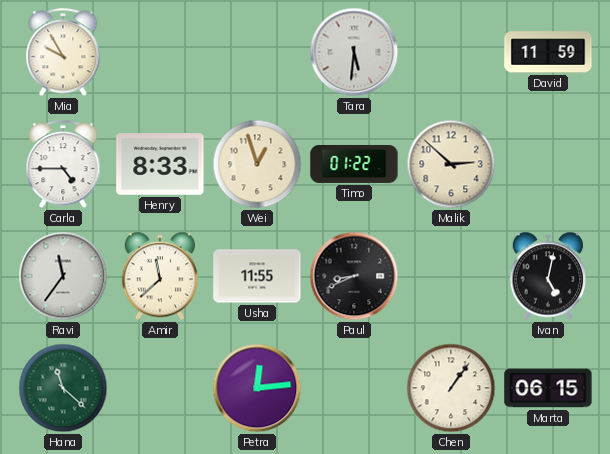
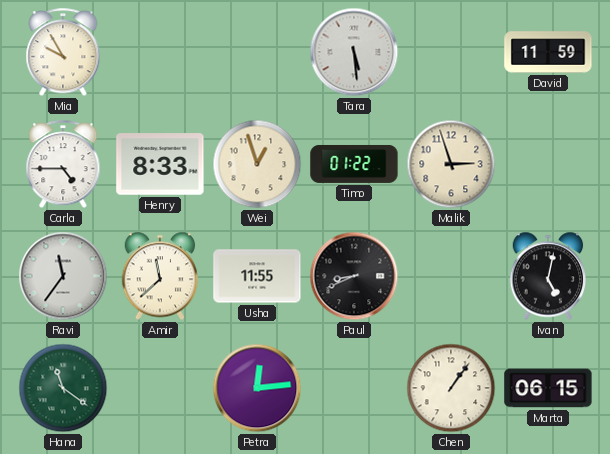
Tara: 5:31 -> 5:29
Malik: 2:52 -> 2:57
Hana: 11:22 -> 11:21
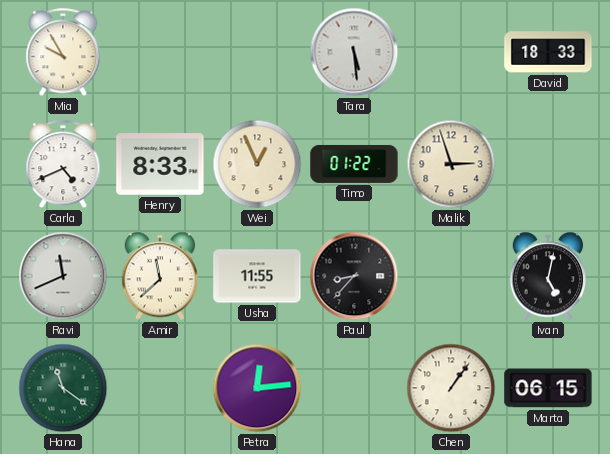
David: 11:59 -> 18:33
Carla: 4:45 -> 4:41
Wei: 12:57 -> 12:56
Ravi: 11:36 -> 11:41
Paul: 8:41 -> 8:37
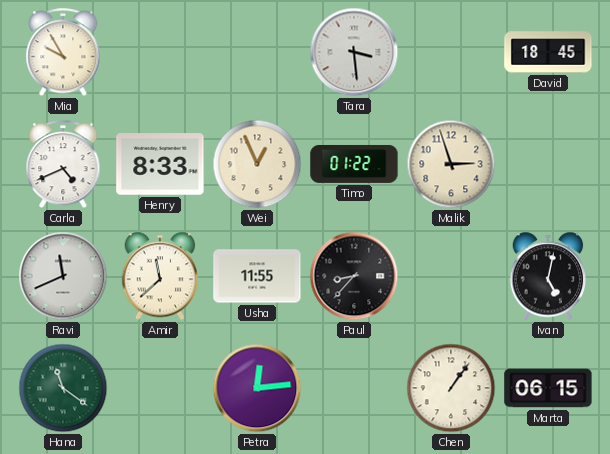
Tara: 5:29 -> 3:29
David: 18:33 -> 18:45
